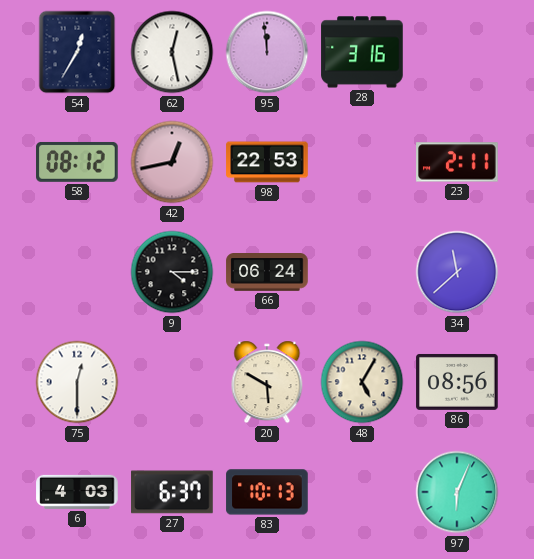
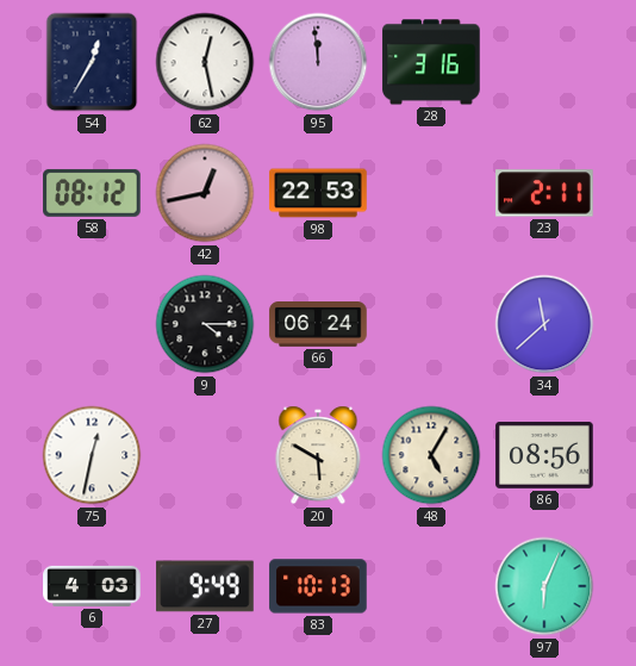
75: 12:30 -> 12:32
27: 6:37 -> 9:49
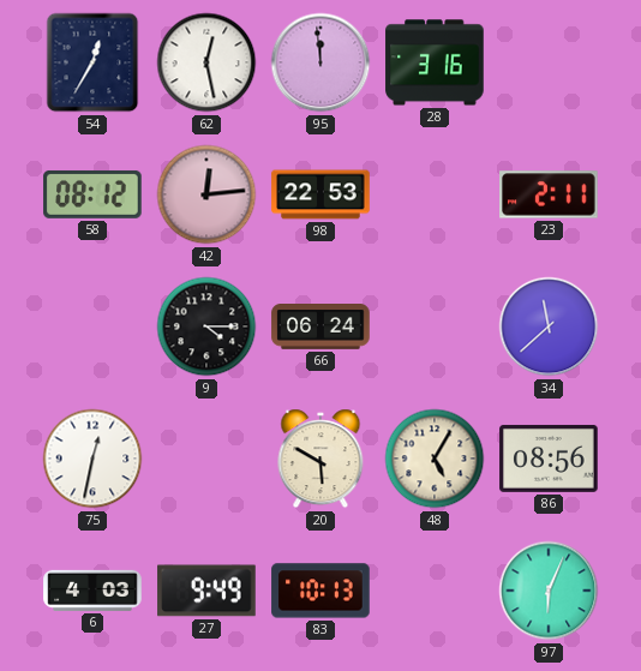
42: 12:43 -> 12:14
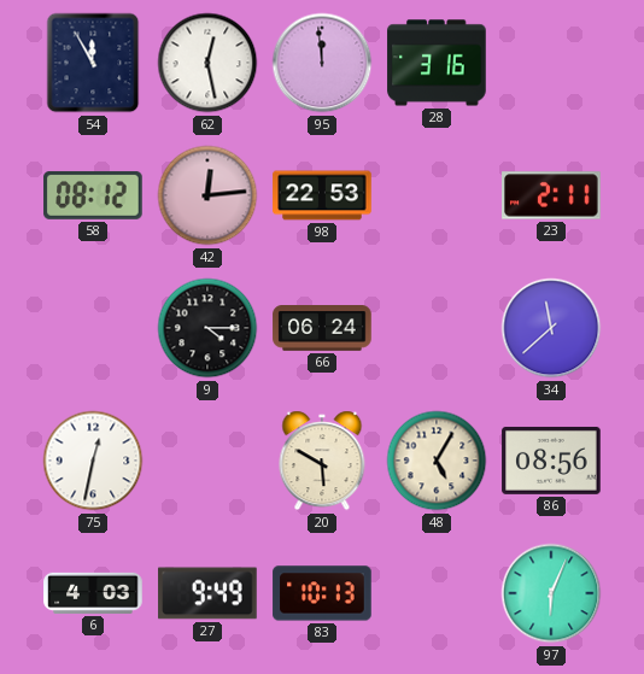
54: 12:35 -> 11:55
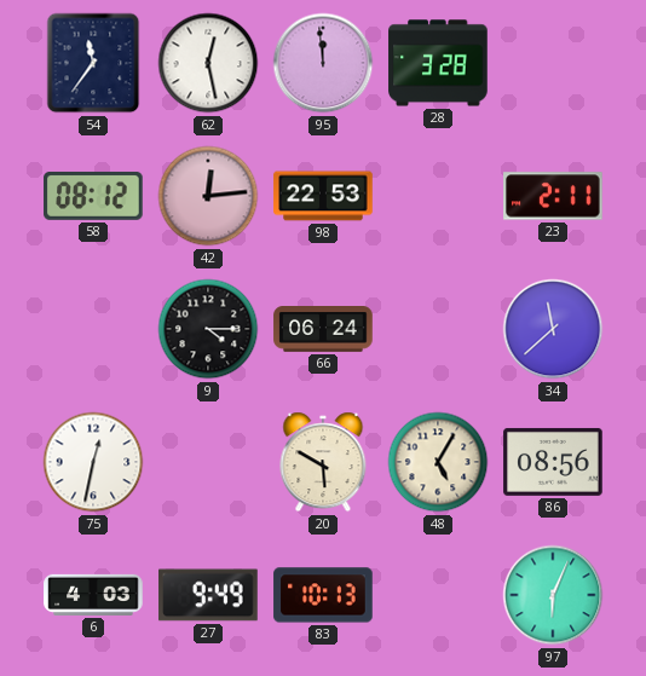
54: 11:55 -> 11:36
28: 3:16 -> 3:28
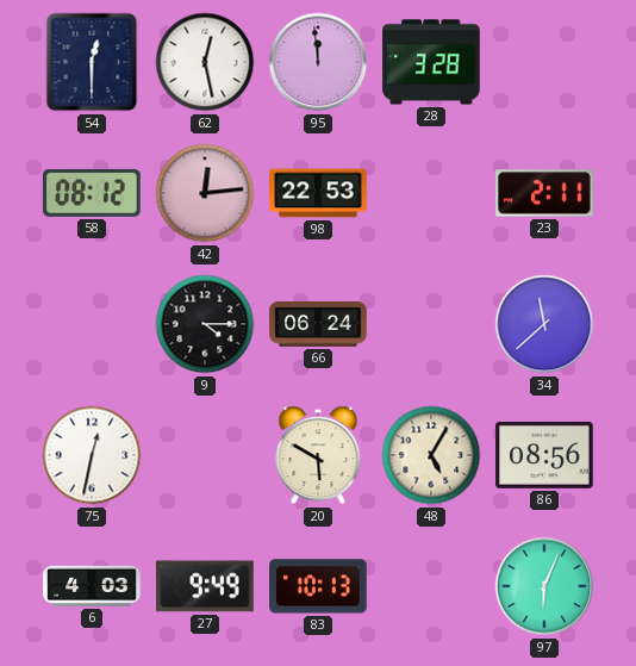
54: 11:36 -> 12:30
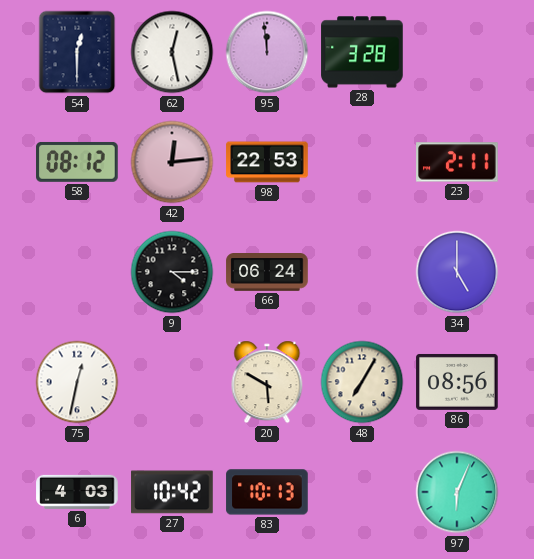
34: 11:38 -> 5:00
48: 5:05 -> 7:05
27: 9:49 -> 10:42
